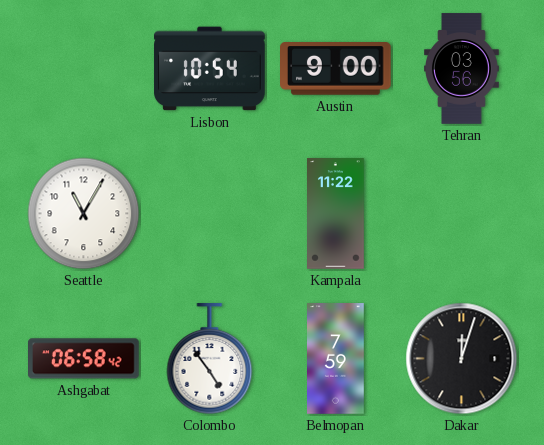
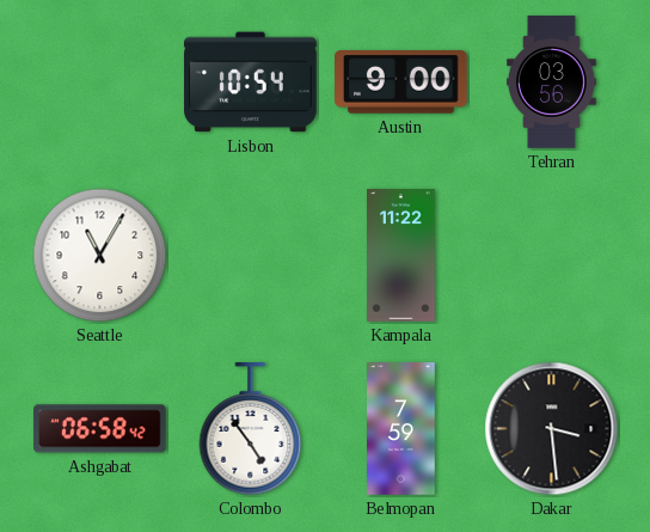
Dakar: 12:03 -> 3:29
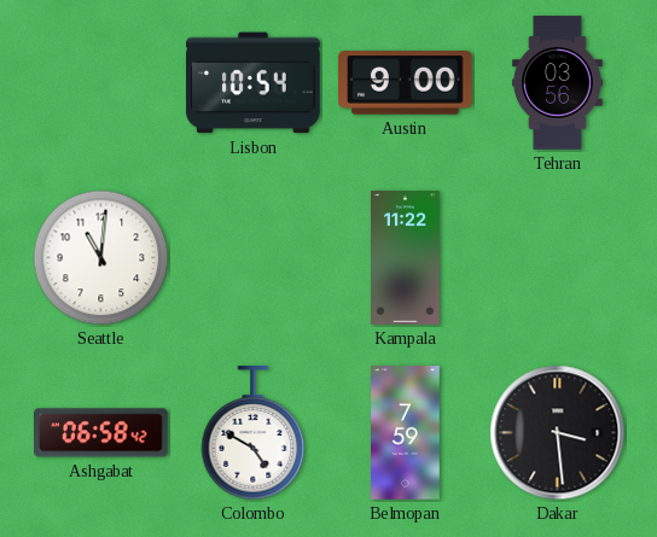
Seattle: 11:05 -> 11:01
Colombo: 4:54 -> 4:50
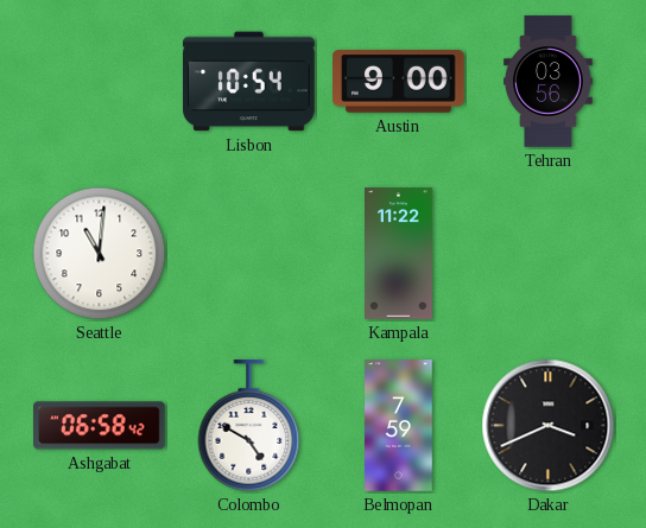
Dakar: 3:29 -> 3:41
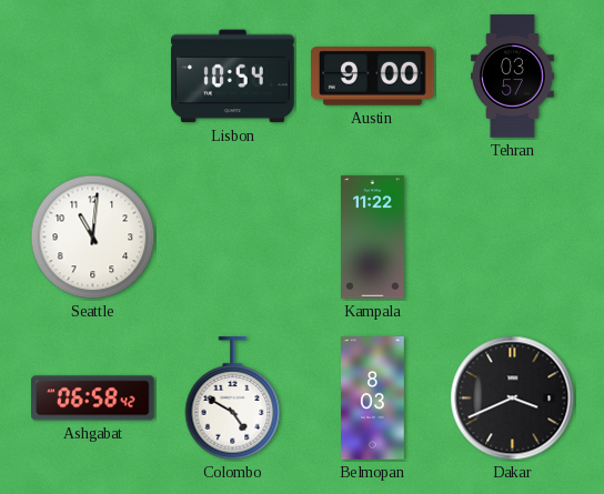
Tehran: 03:56 -> 03:57
Belmopan: 7:59 -> 8:03
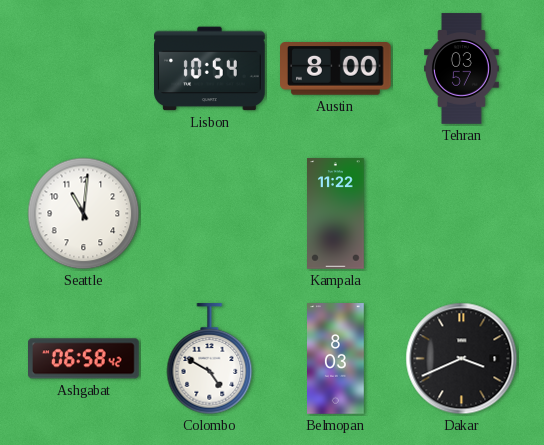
Austin: 9:00 -> 8:00
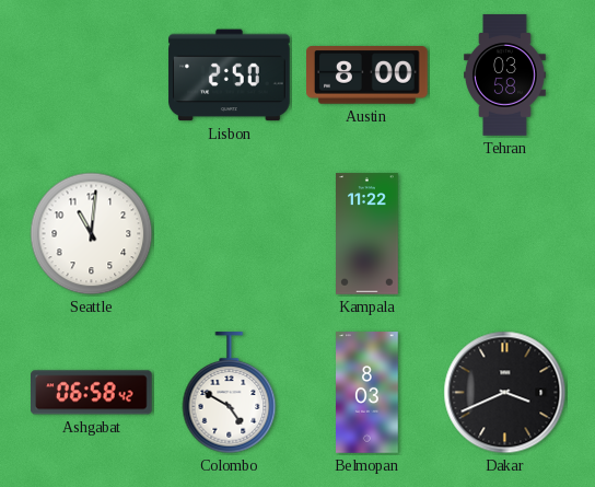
Lisbon: 10:54 -> 2:50
Tehran: 03:57 -> 03:58
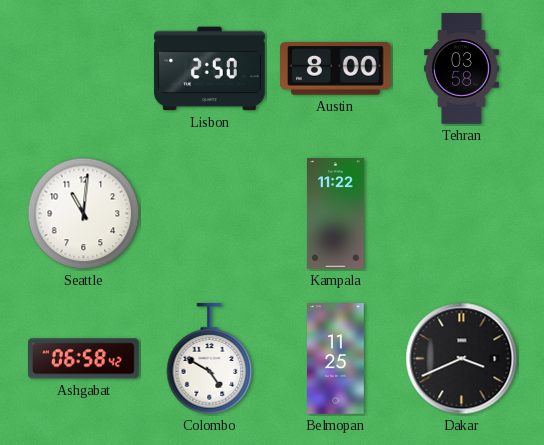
Belmopan: 8:03 -> 11:25
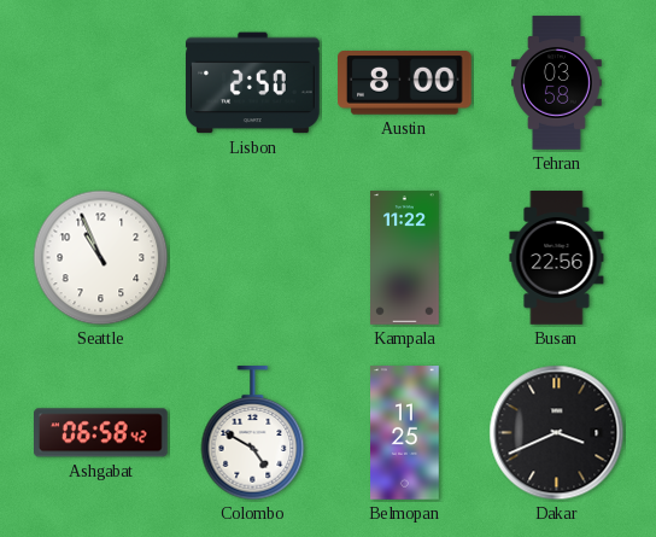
Seattle: 11:01 -> 10:56
Busan: none -> 22:56
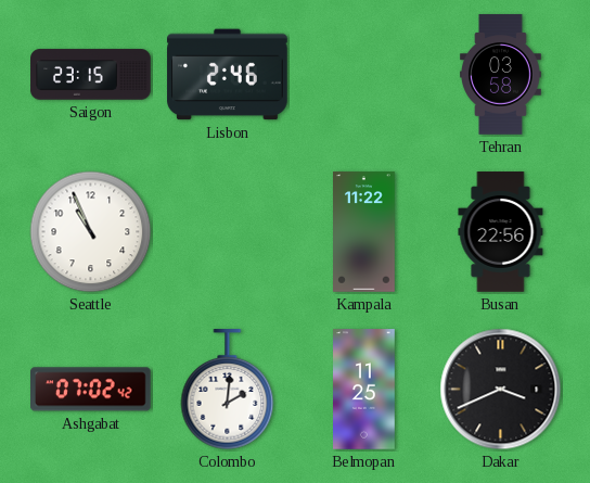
Saigon: none -> 23:15
Lisbon: 2:50 -> 2:46
Austin: 8:00 -> none
Ashgabat: 06:58 -> 07:02
Colombo: 4:50 -> 2:01
